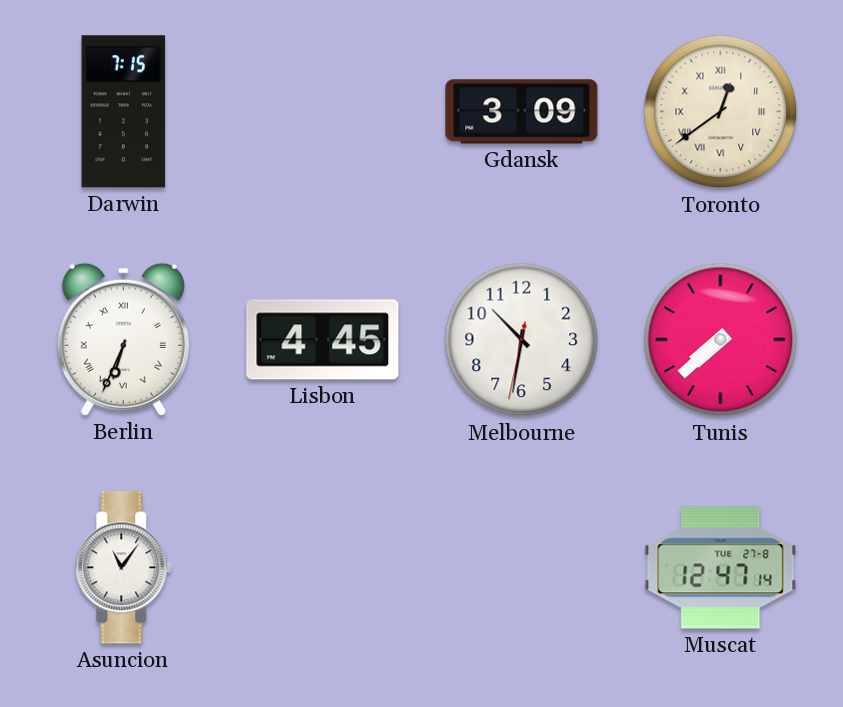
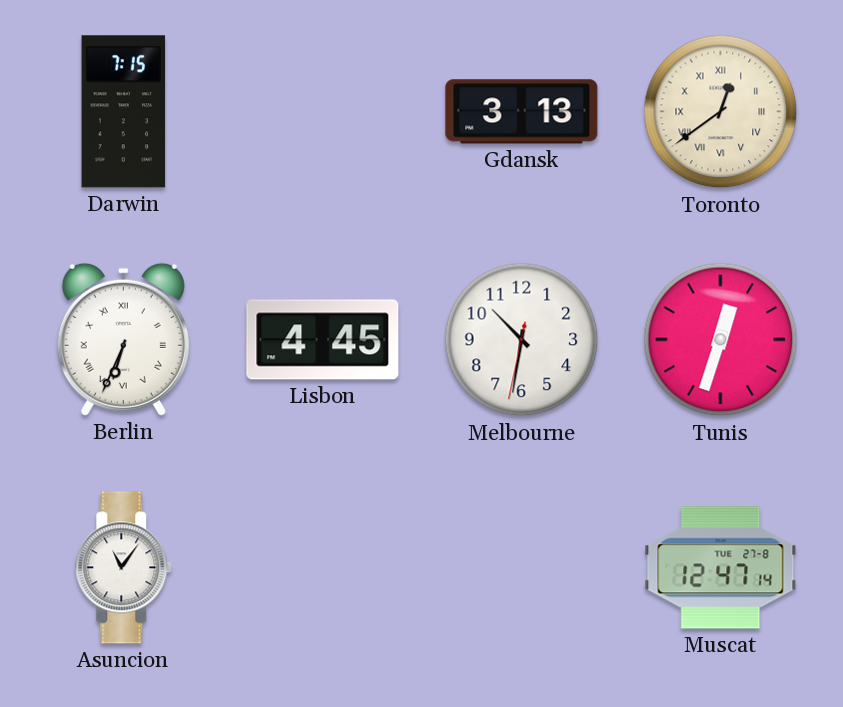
Gdansk: 3:09 -> 3:13
Tunis: 7:38 -> 12:33
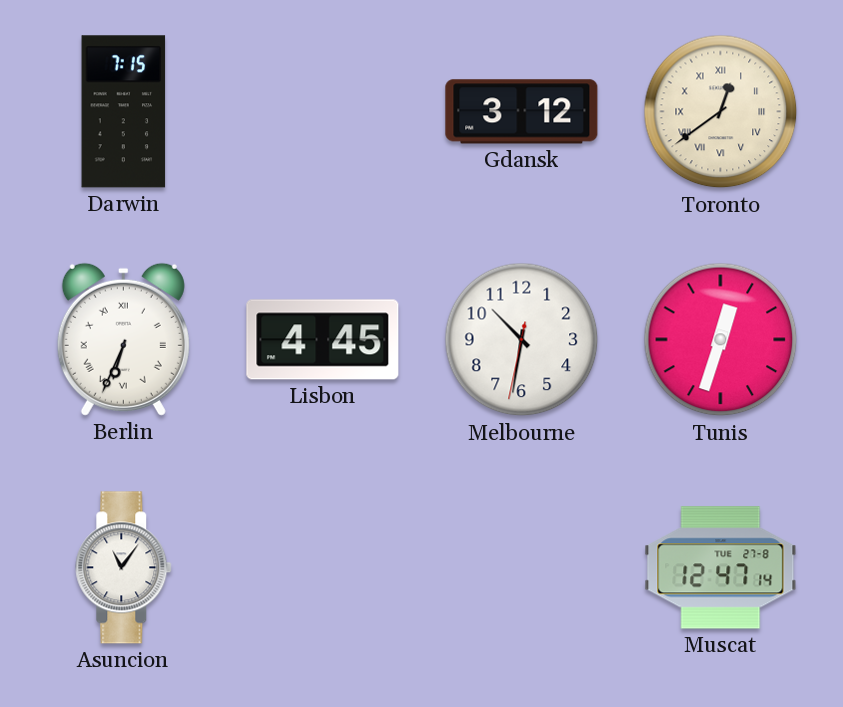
Gdansk: 3:13 -> 3:12
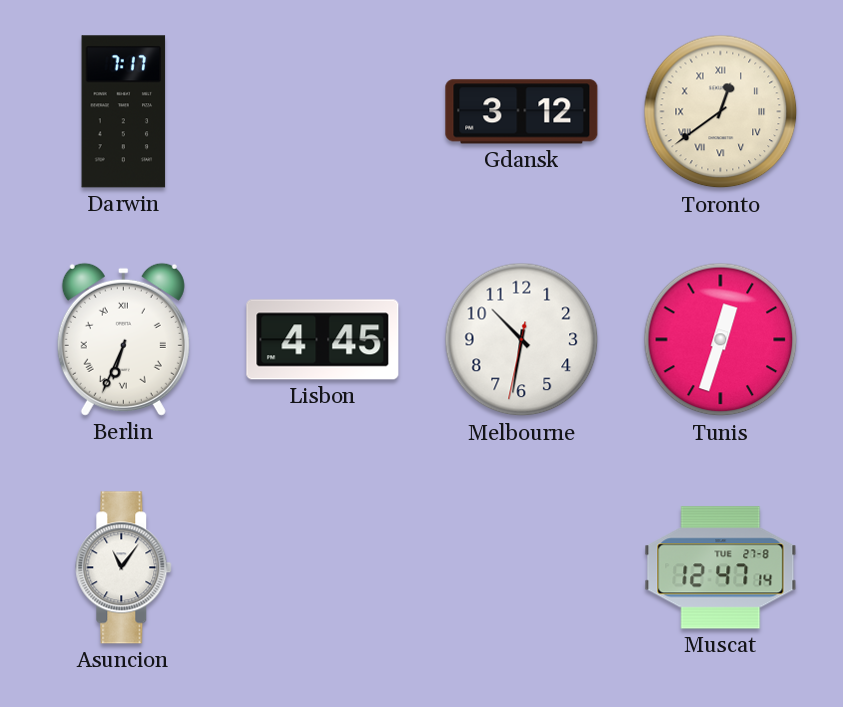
Darwin: 7:15 -> 7:17
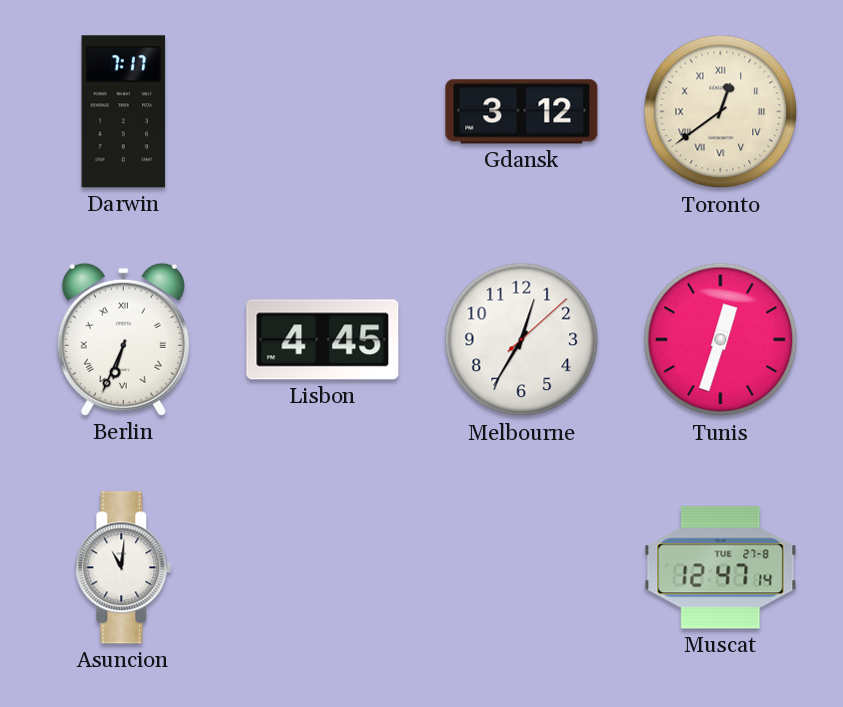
Melbourne: 10:31 -> 12:35
Asuncion: 11:06 -> 11:01
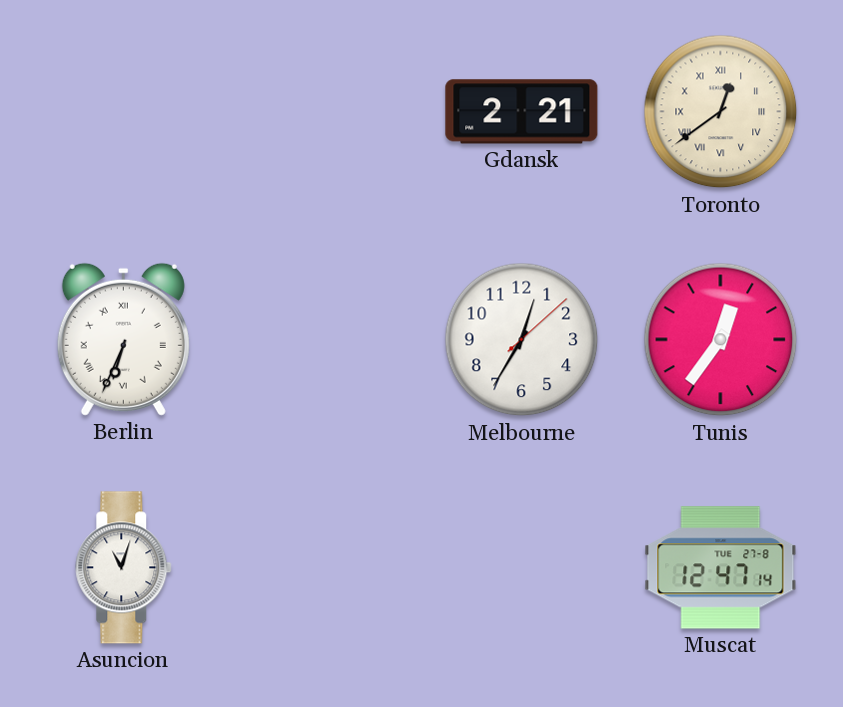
Darwin: 7:17 -> none
Gdansk: 3:12 -> 2:21
Lisbon: 4:45 -> none
Tunis: 12:33 -> 12:36
Asuncion: 11:01 -> 11:03
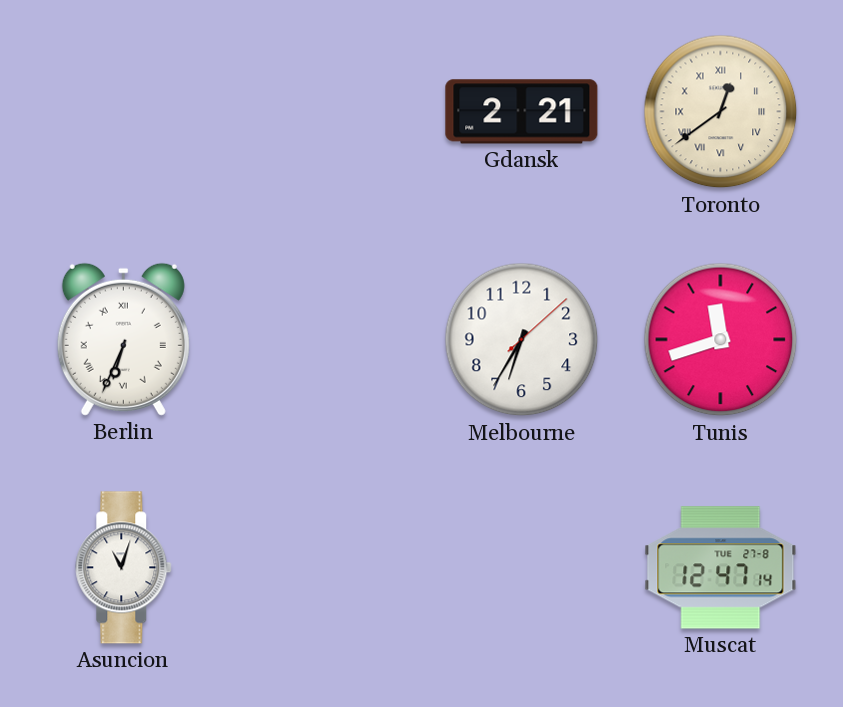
Melbourne: 12:35 -> 6:35
Tunis: 12:36 -> 11:42
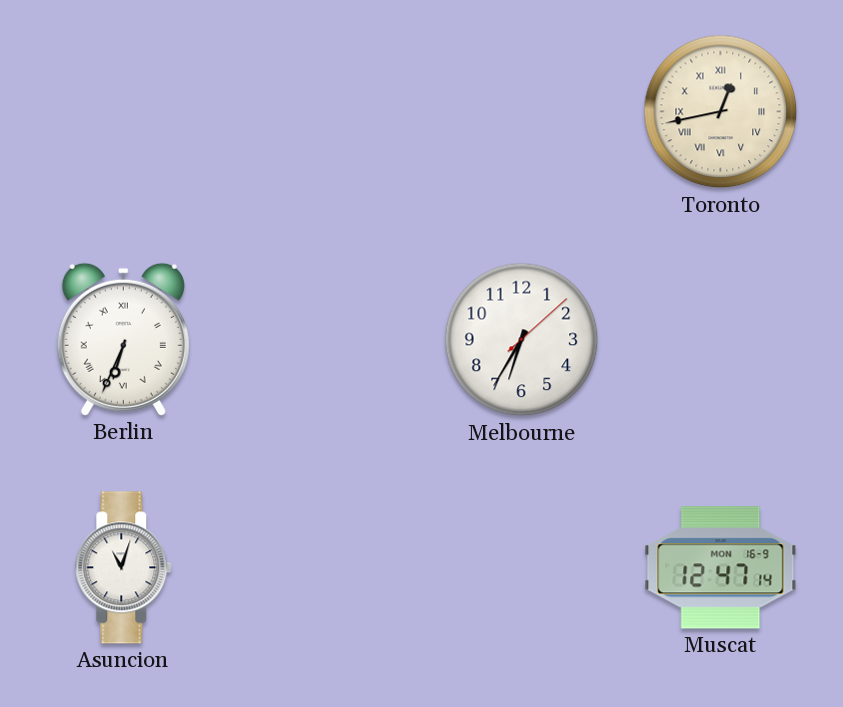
Gdansk: 2:21 -> none
Toronto: 12:39 -> 12:43
Tunis: 11:42 -> none
Muscat date: TUE 27-8 -> MON 16-9
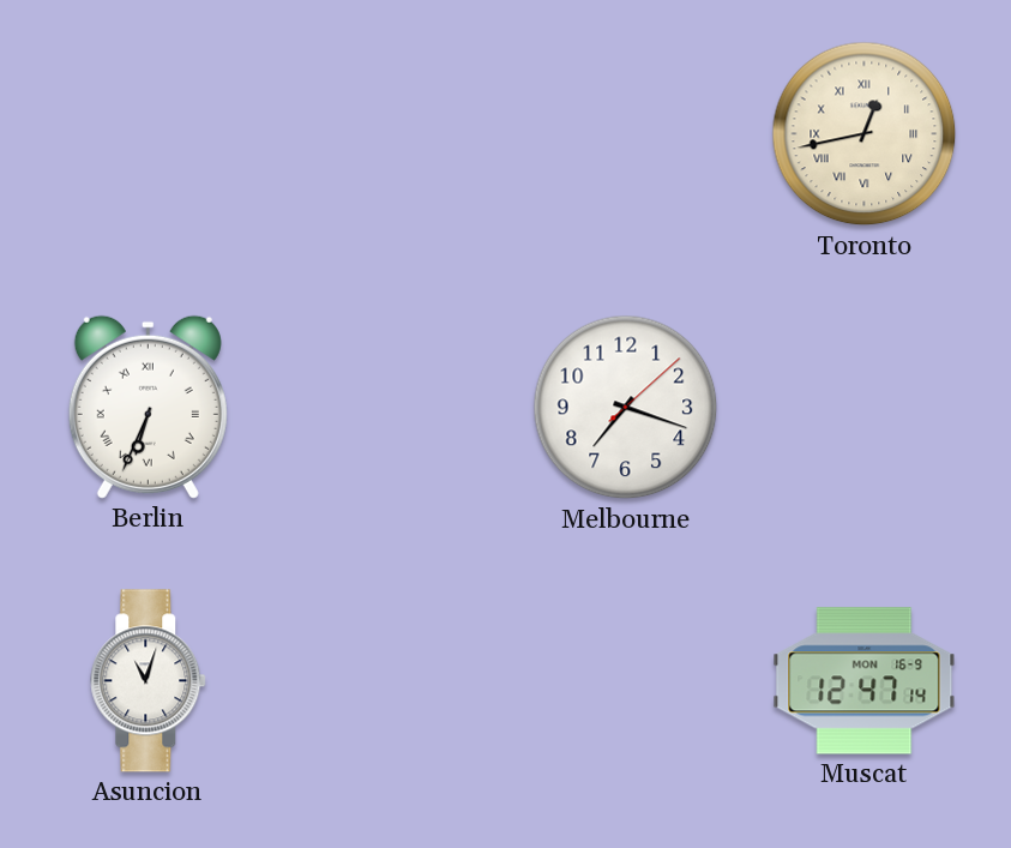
Melbourne: 6:35 -> 7:18
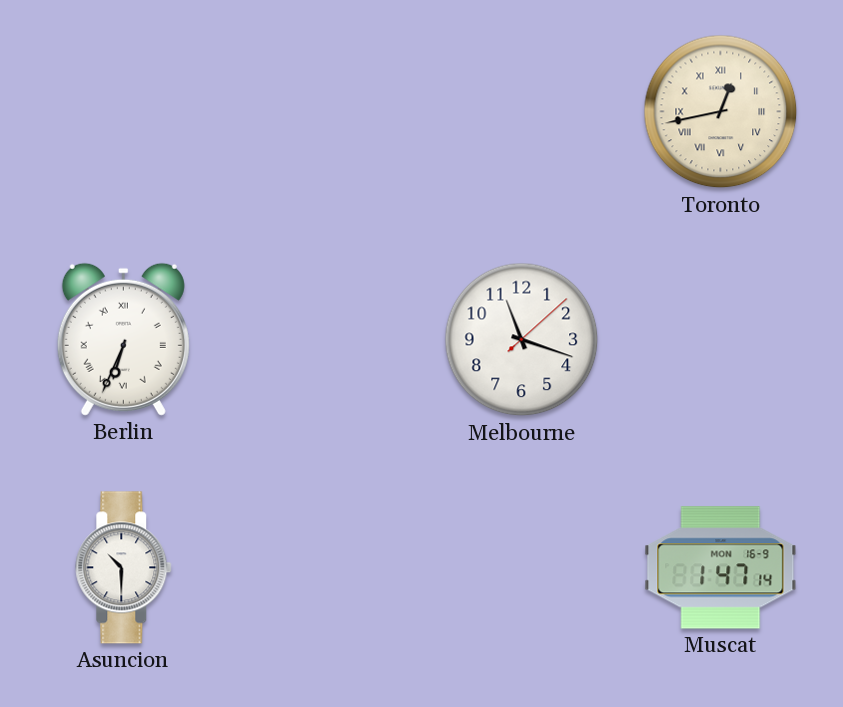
Melbourne: 7:18 -> 11:18
Asuncion: 11:03 -> 10:30
Muscat: 12:47 -> 1:47
